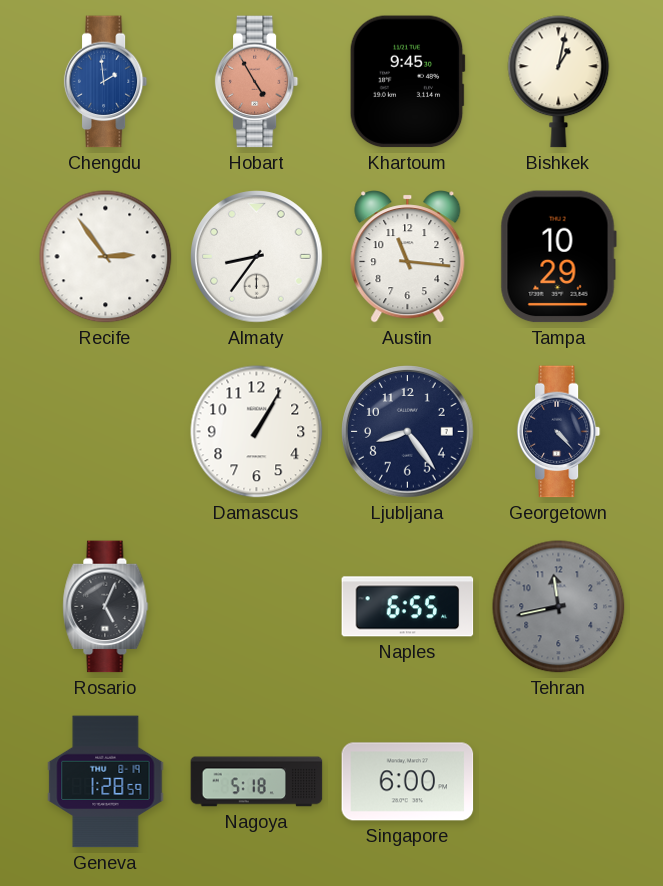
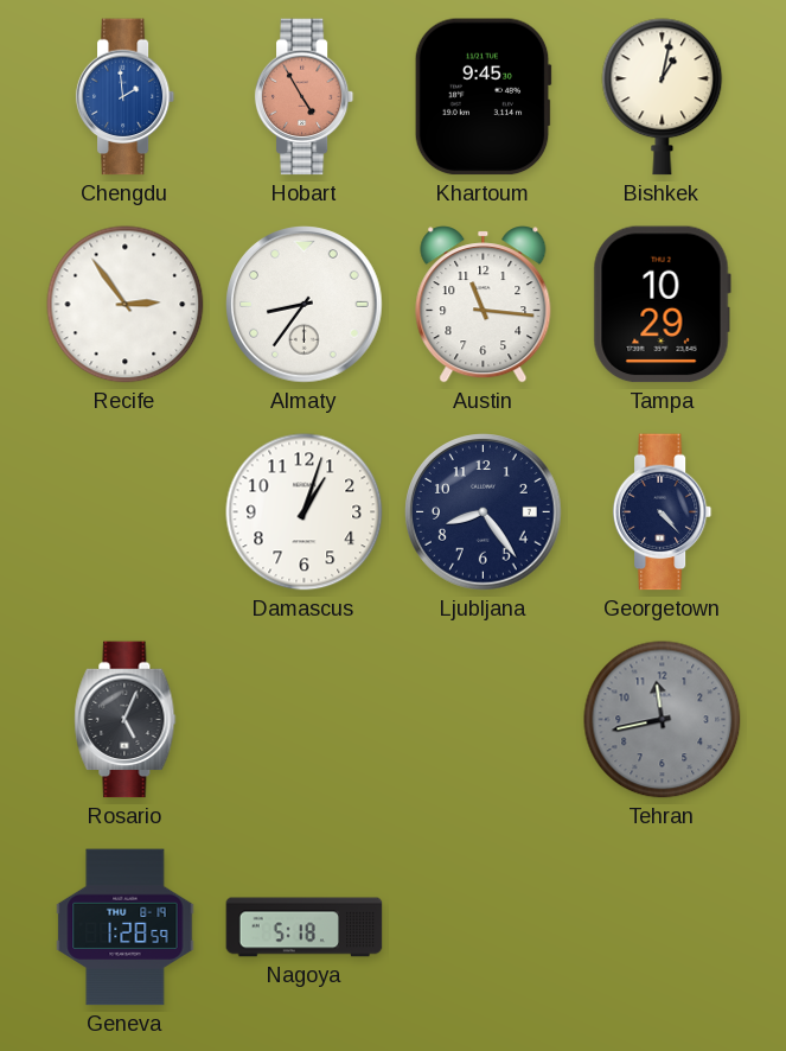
Damascus: 1:05 -> 1:03
Naples: 6:55 -> none
Singapore: 6:00 -> none
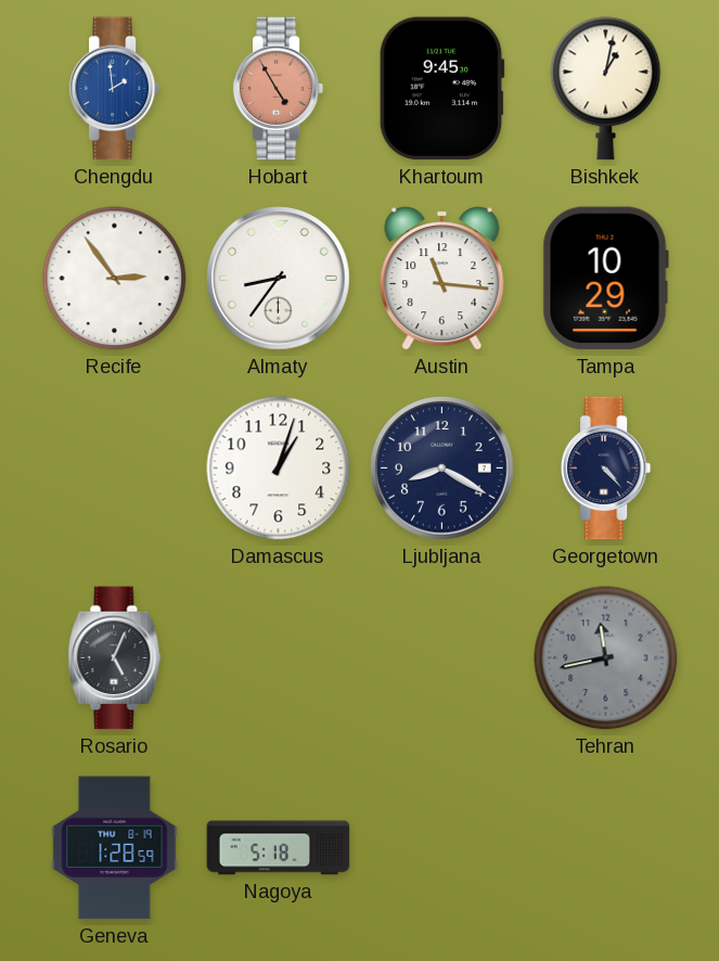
Ljubljana: 8:24 -> 8:20
